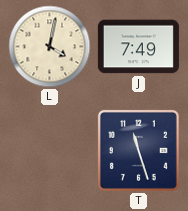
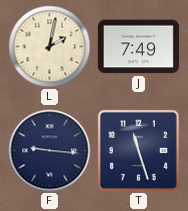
L: 4:02 -> 2:02
F: none -> 9:16
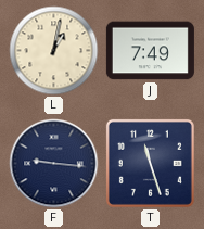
L: 2:02 -> 1:02
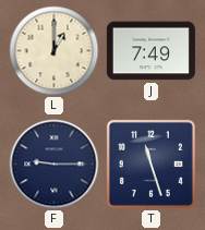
L: 1:02 -> 1:00
F: 9:16 -> 9:15
